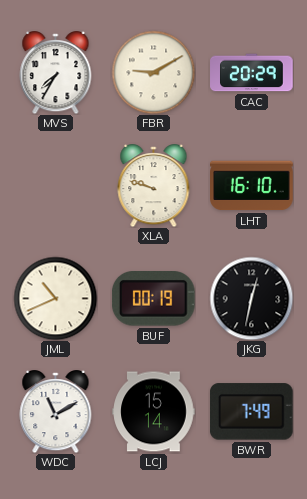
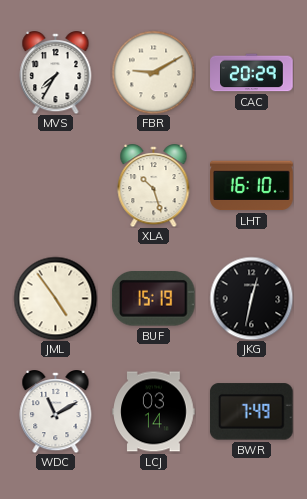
XLA: 9:48 -> 10:27
JML: 10:41 -> 4:54
BUF: 00:19 -> 15:19
LCJ: 15:14 -> 03:14
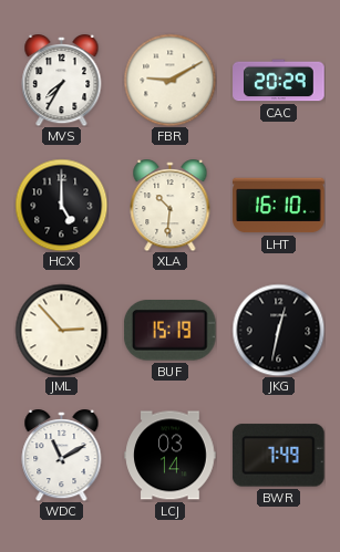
HCX: none -> 5:00
XLA: 10:27 -> 10:31
JML: 4:54 -> 2:53
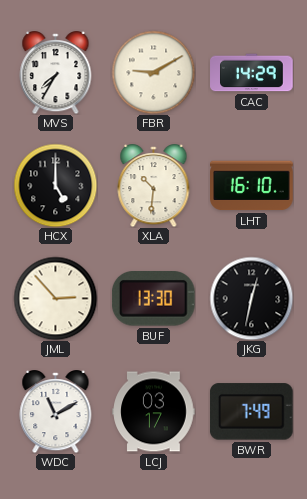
CAC: 20:29 -> 14:29
BUF: 15:19 -> 13:30
LCJ: 03:14 -> 03:17
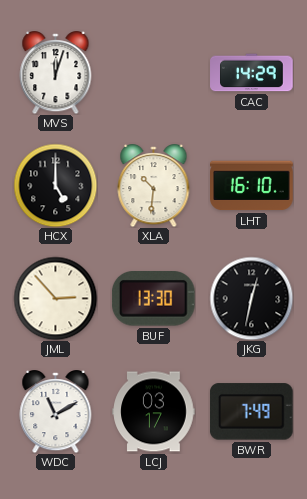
MVS: 7:35 -> 12:03
FBR: 9:10 -> none
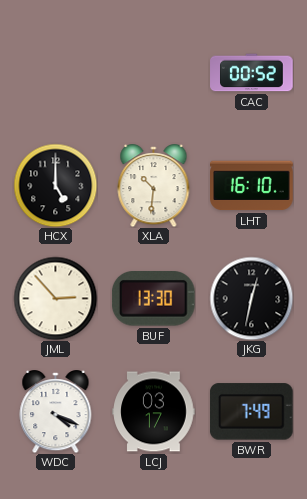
MVS: 12:03 -> none
CAC: 14:29 -> 00:52
WDC: 11:10 -> 4:19
